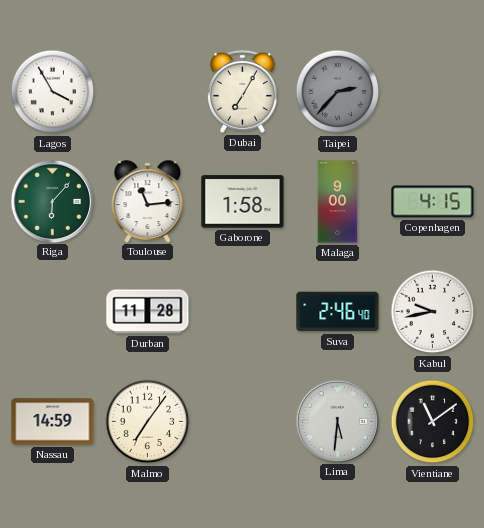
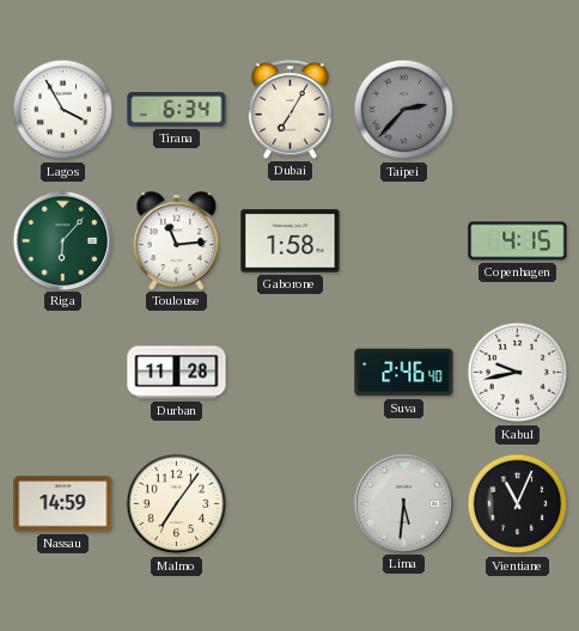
Tirana: none -> 6:34
Malaga: 9:00 -> none
Vientiane: 11:09 -> 11:04
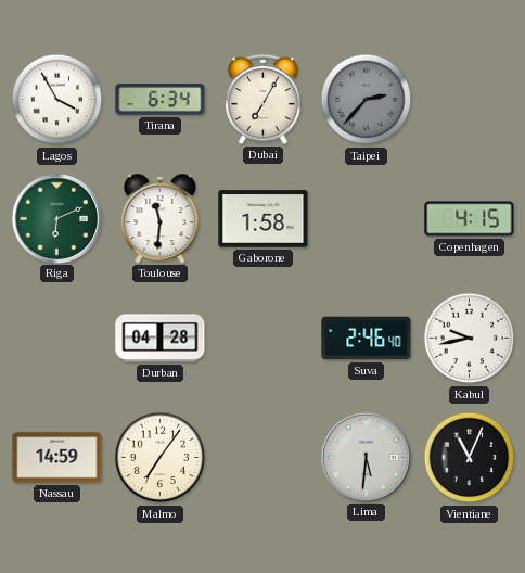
Riga: 6:07 -> 6:11
Toulouse: 11:14 -> 11:31
Durban: 11:28 -> 04:28
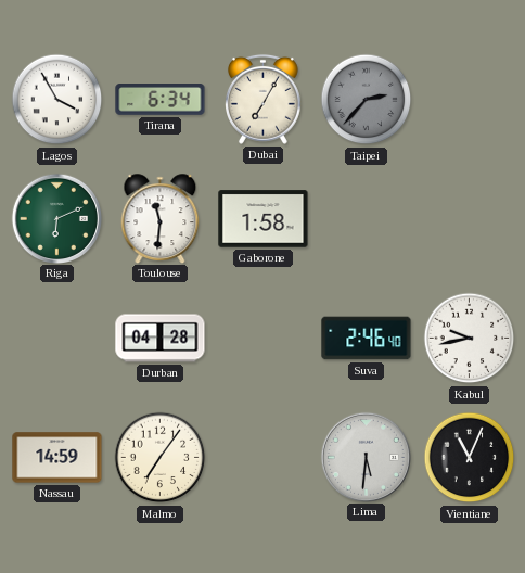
Copenhagen: 4:15 -> none
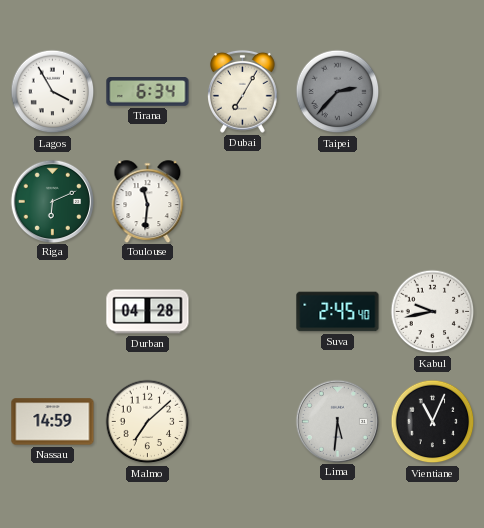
Gaborone: 1:58 -> none
Suva: 2:46 -> 2:45
Malmo: 7:06 -> 7:08
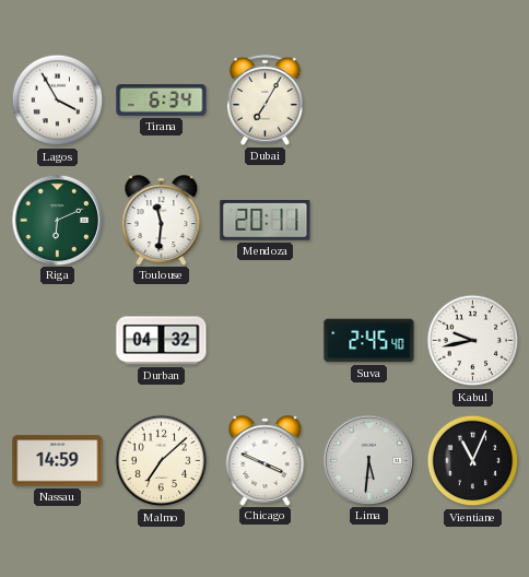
Taipei: 2:37 -> none
Mendoza: none -> 20:11
Durban: 04:28 -> 04:32
Chicago: none -> 3:49
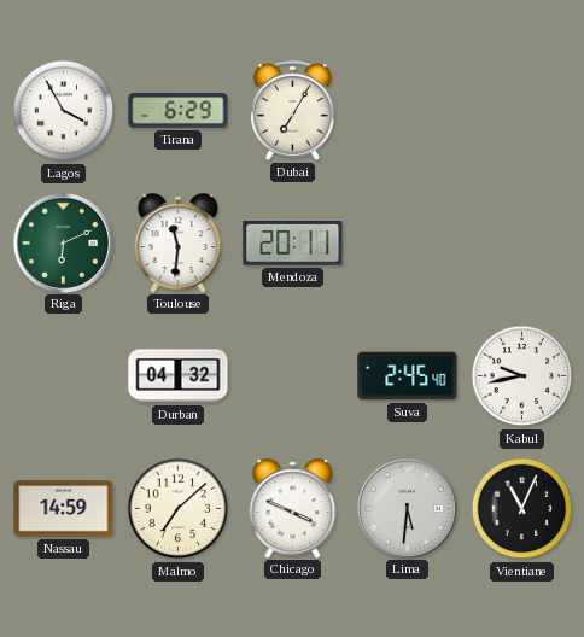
Tirana: 6:34 -> 6:29
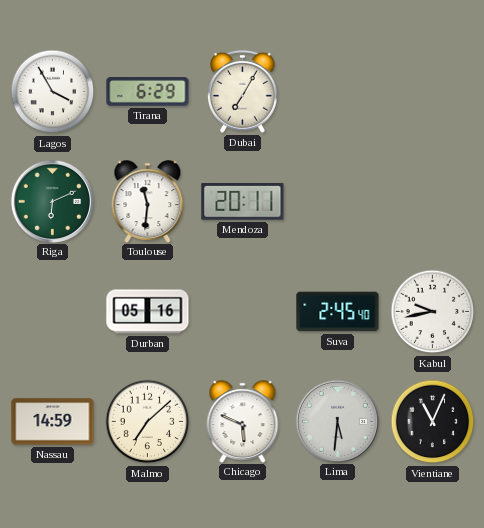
Durban: 04:32 -> 05:16
Chicago: 3:49 -> 5:49
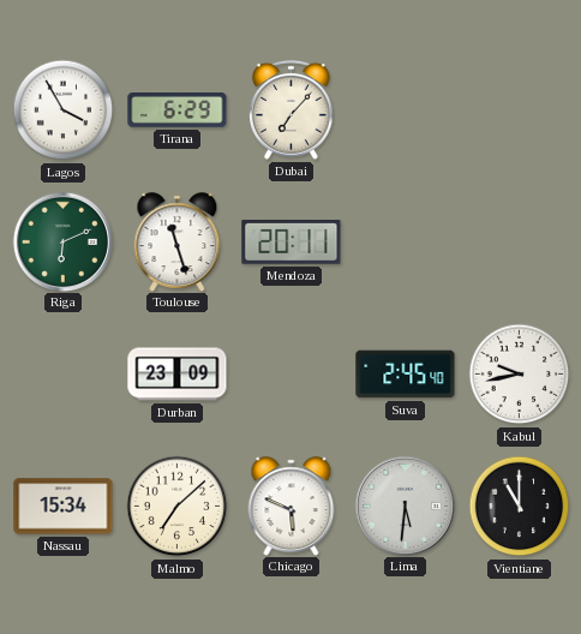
Dubai: 7:05 -> 7:07
Toulouse: 11:31 -> 11:27
Durban: 05:16 -> 23:09
Nassau: 14:59 -> 15:34
Vientiane: 11:04 -> 11:00
